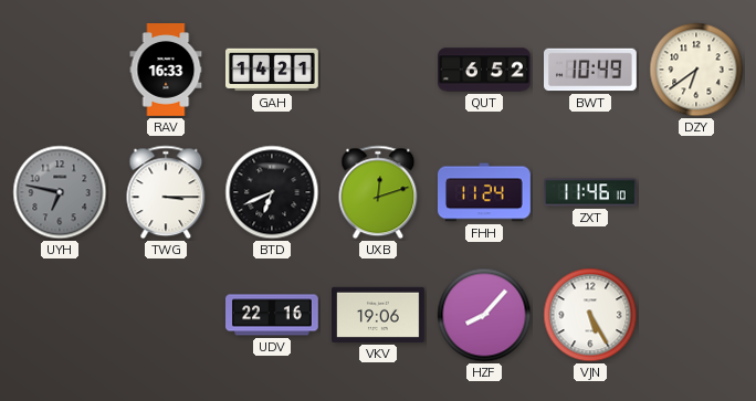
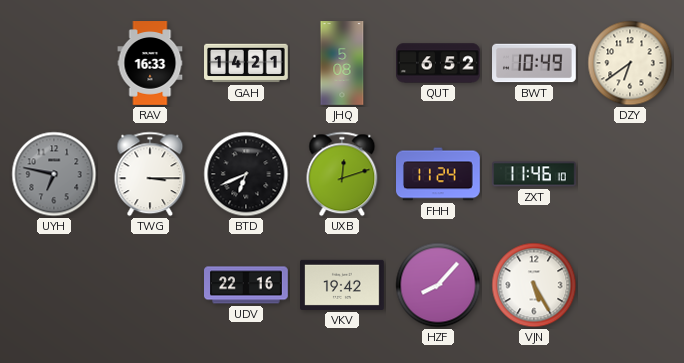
JHQ: none -> 5:08
VKV: 19:06 -> 19:42
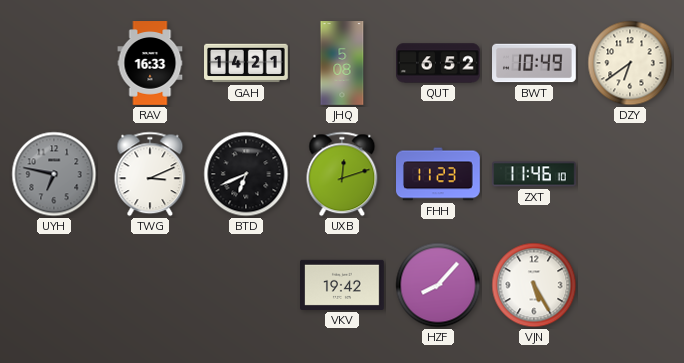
TWG: 3:15 -> 3:11
FHH: 11:24 -> 11:23
UDV: 22:16 -> none
